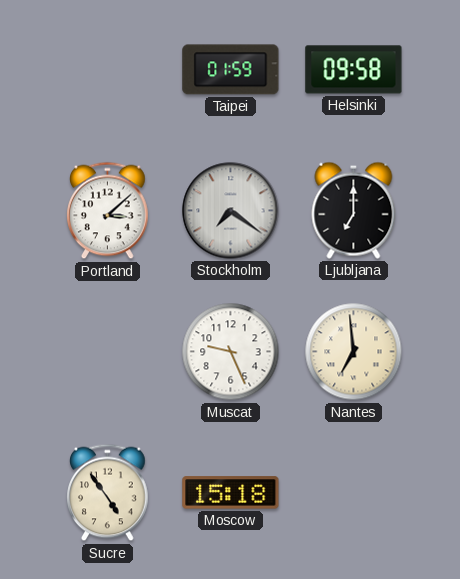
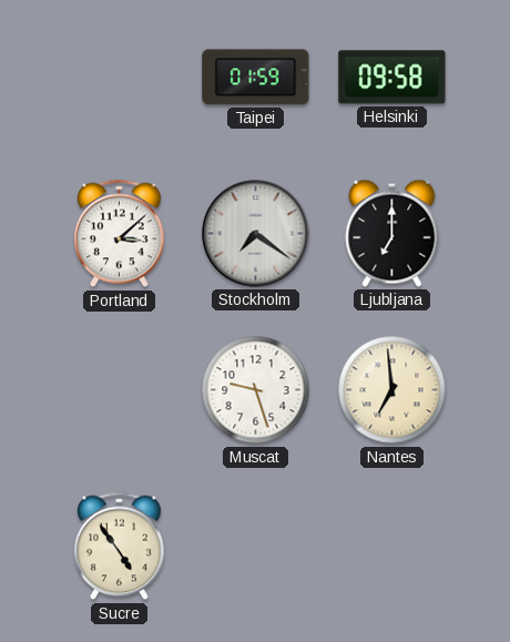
Muscat: 9:26 -> 9:27
Moscow: 15:18 -> none
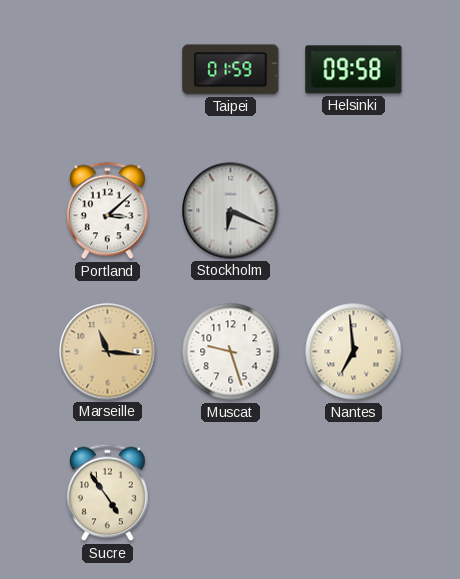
Stockholm: 7:21 -> 6:19
Ljubljana: 7:00 -> none
Marseille: none -> 11:16
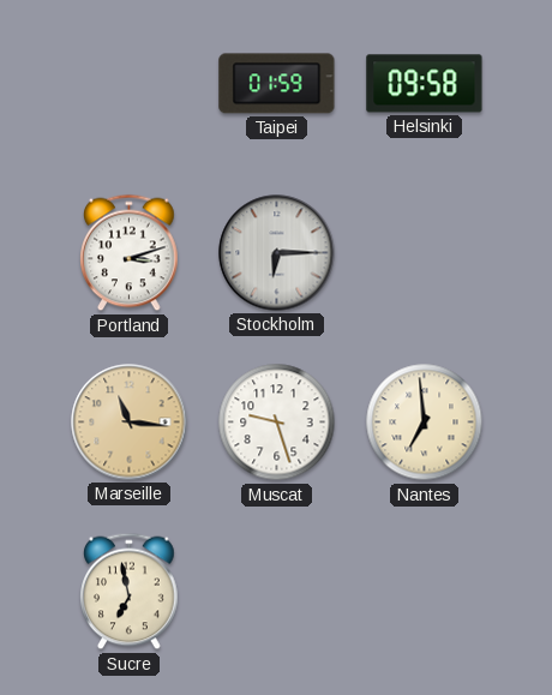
Portland: 3:08 -> 3:12
Stockholm: 6:19 -> 6:15
Sucre: 4:54 -> 6:58
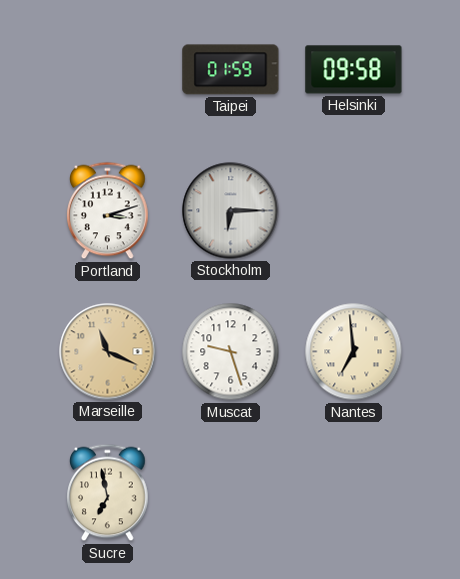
Marseille: 11:16 -> 11:19
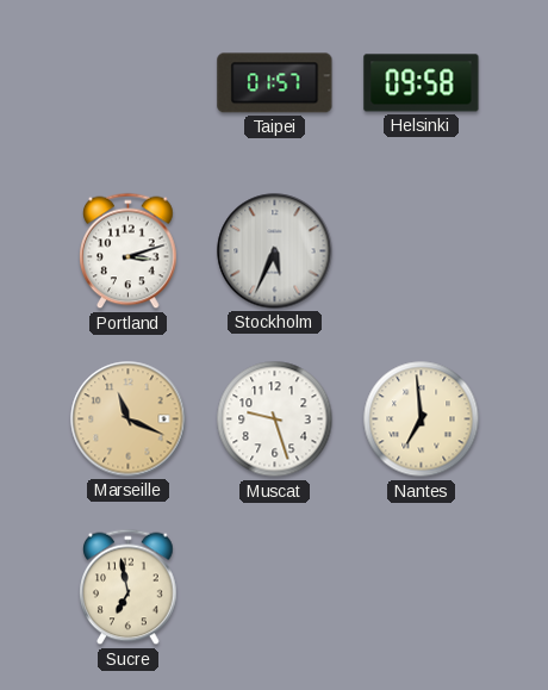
Taipei: 01:59 -> 01:57
Stockholm: 6:15 -> 5:34
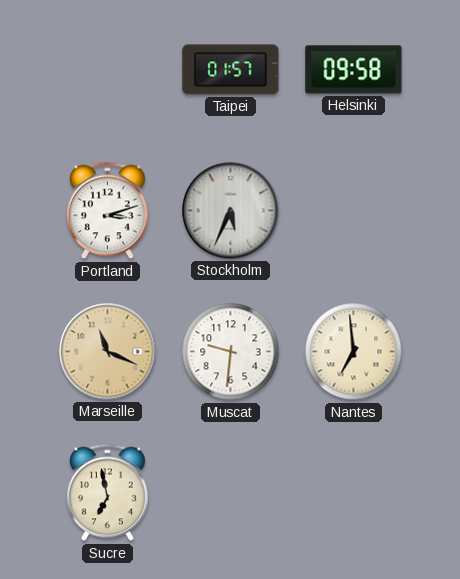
Muscat: 9:27 -> 9:31
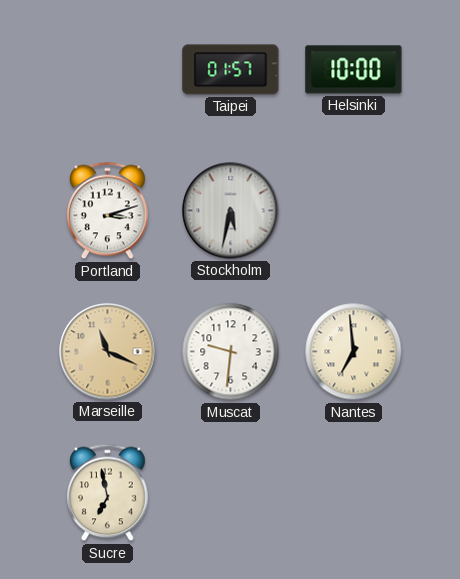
Helsinki: 09:58 -> 10:00
Stockholm: 5:34 -> 5:32
